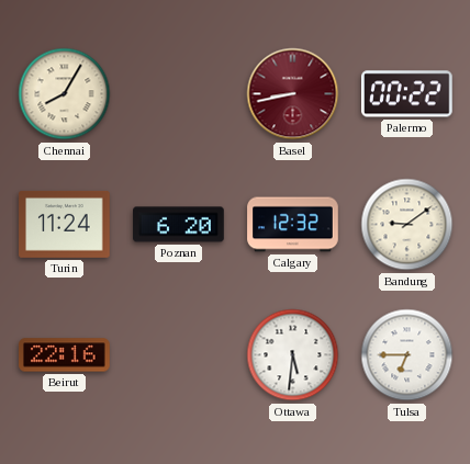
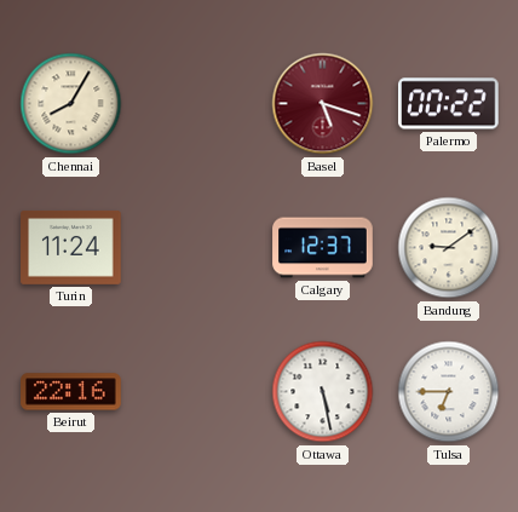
Basel: 8:43 -> 5:18
Poznan: 6:20 -> none
Calgary: 12:32 -> 12:37
Ottawa: 5:31 -> 5:28
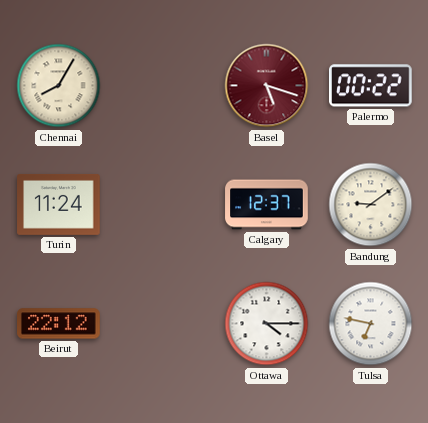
Beirut: 22:16 -> 22:12
Ottawa: 5:28 -> 4:15
Tulsa: 6:45 -> 6:47
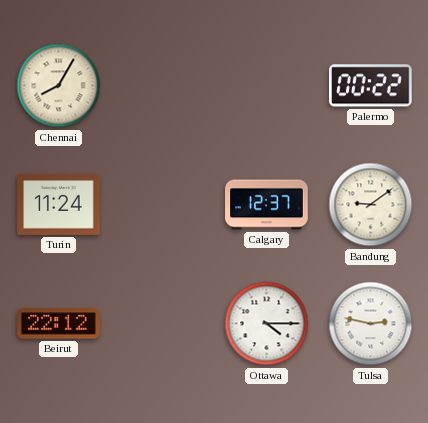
Basel: 5:18 -> none
Tulsa: 6:47 -> 2:47
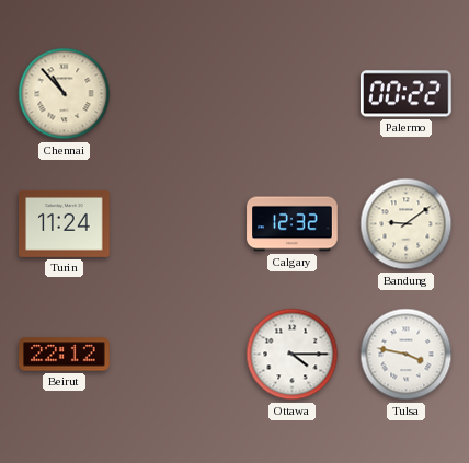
Chennai: 8:05 -> 10:53
Calgary: 12:37 -> 12:32
Tulsa: 2:47 -> 3:47
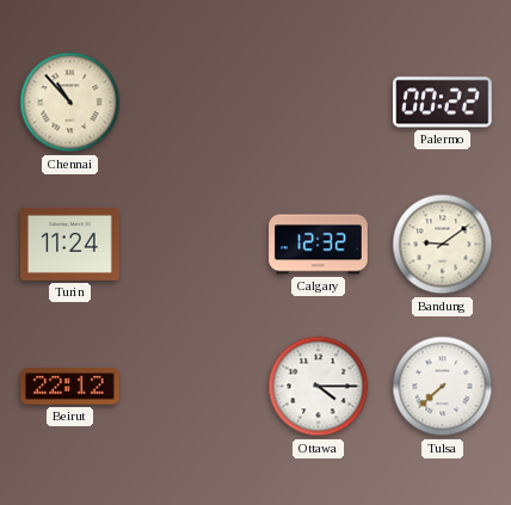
Tulsa: 3:47 -> 7:38
